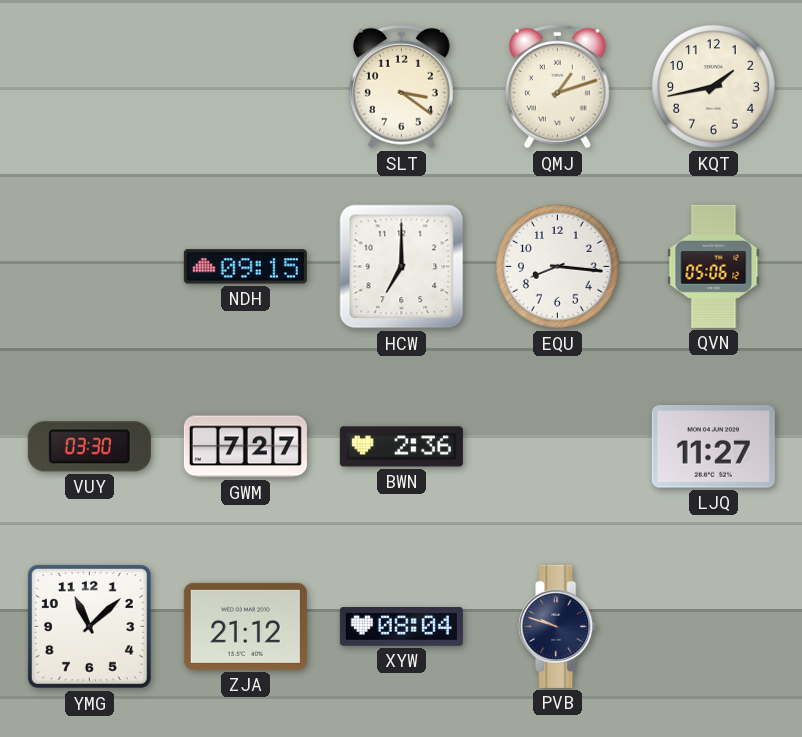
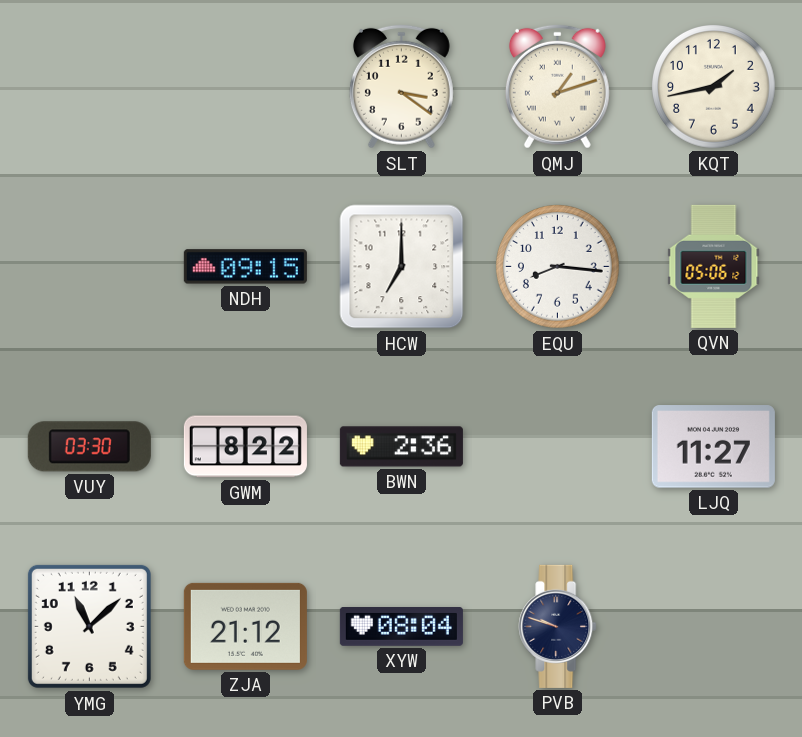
GWM: 7:27 -> 8:22
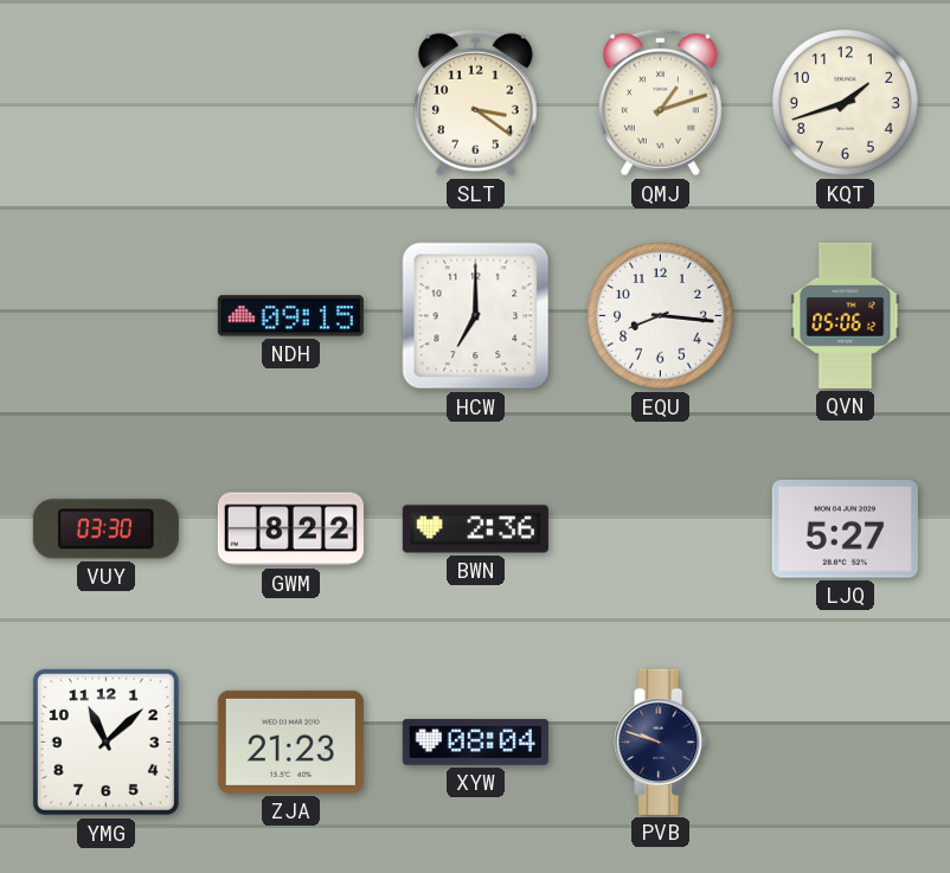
KQT: 1:43 -> 1:42
LJQ: 11:27 -> 5:27
ZJA: 21:12 -> 21:23
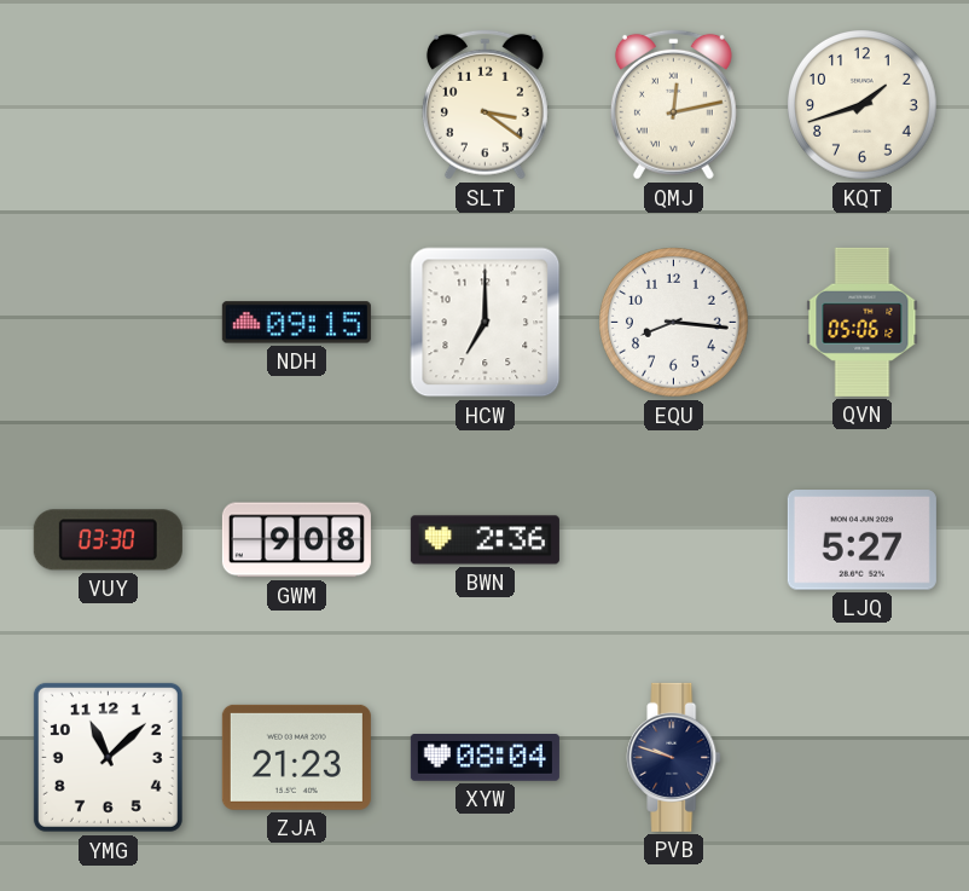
QMJ: 1:12 -> 12:13
GWM: 8:22 -> 9:08
